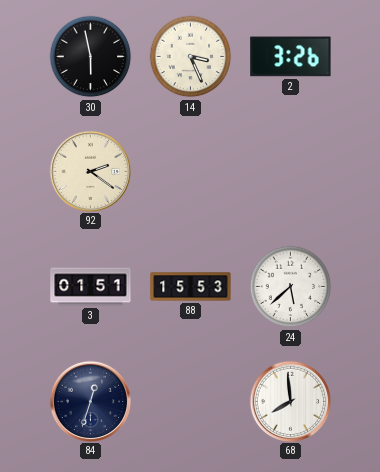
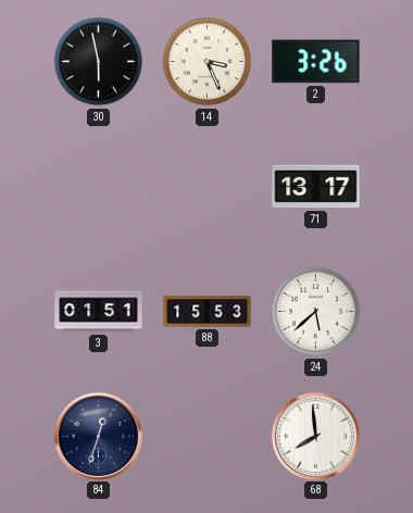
92: 2:21 -> none
71: none -> 13:17
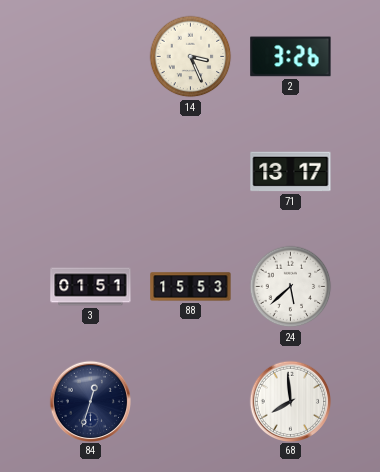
30: 5:58 -> none
